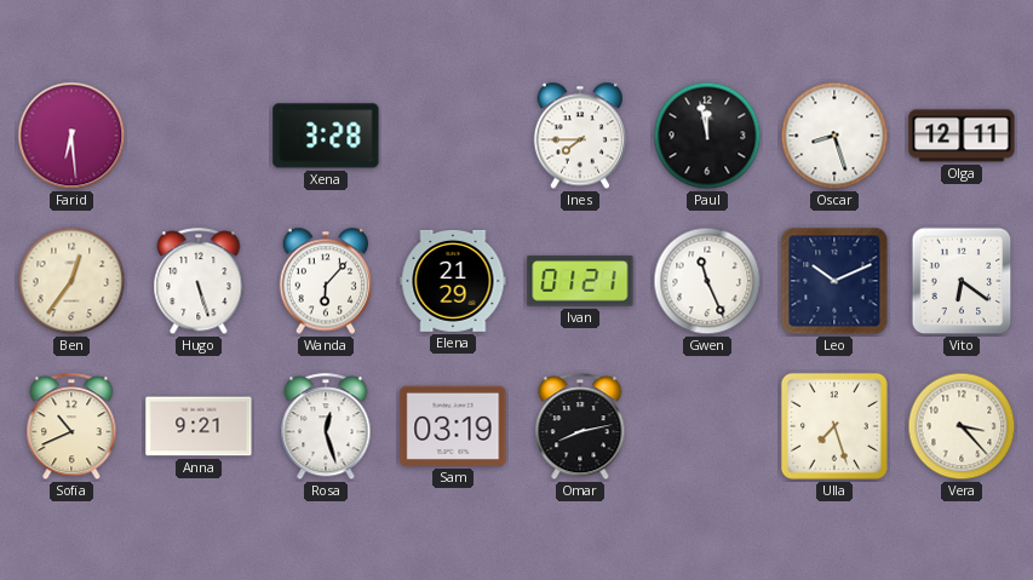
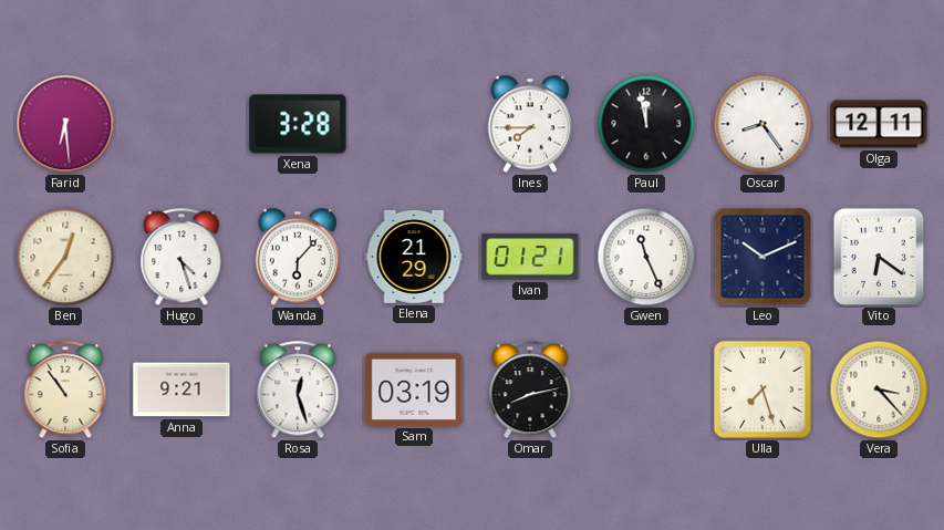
Oscar: 8:27 -> 8:24
Hugo: 5:27 -> 4:27
Sofia: 10:41 -> 10:54
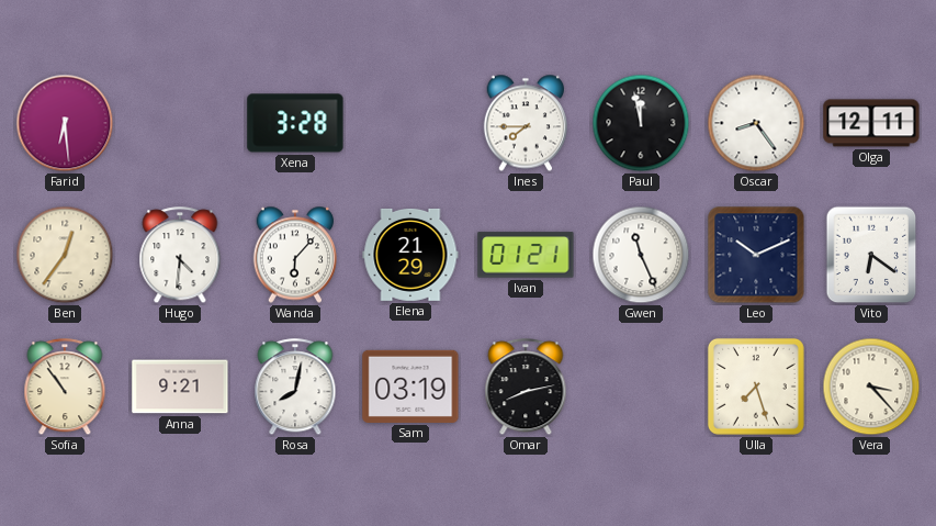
Hugo: 4:27 -> 4:31
Rosa: 12:27 -> 8:02
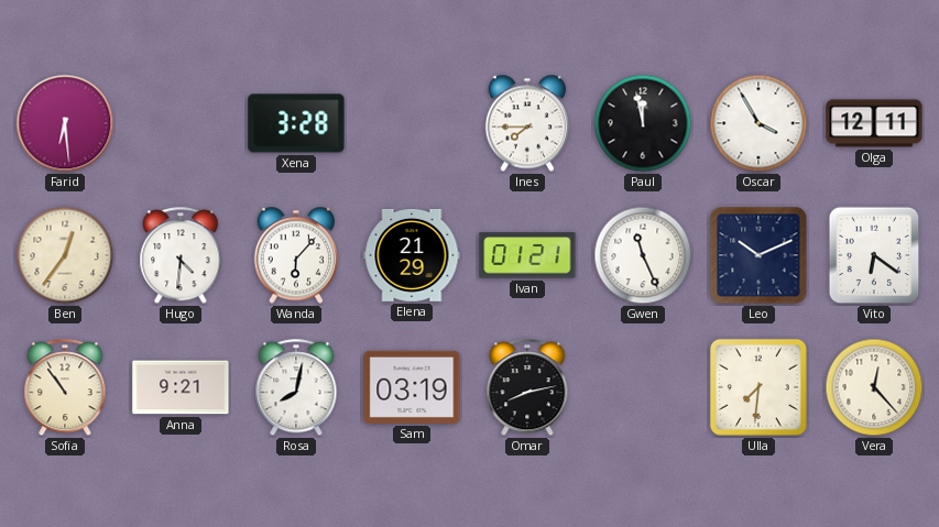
Oscar: 8:24 -> 3:55
Ulla: 7:27 -> 7:31
Vera: 3:23 -> 12:23
